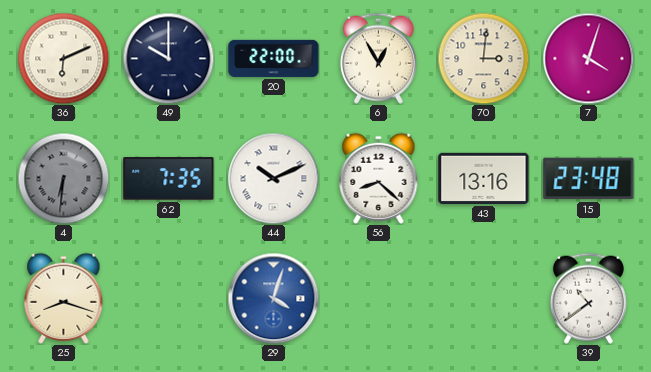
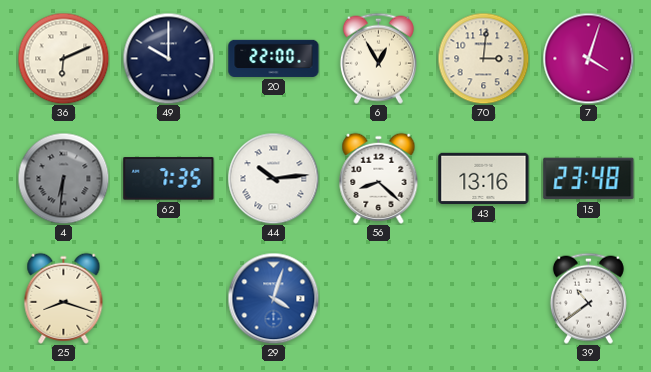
44: 10:11 -> 10:14
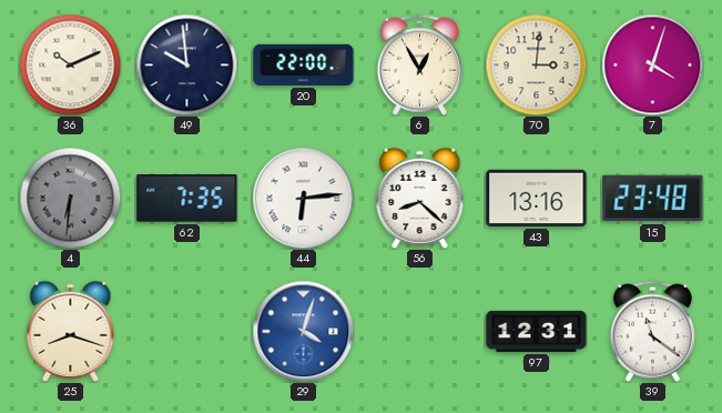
36: 6:11 -> 10:11
49: 10:00 -> 9:59
44: 10:14 -> 6:14
97: none -> 12:31
39: 10:39 -> 11:21
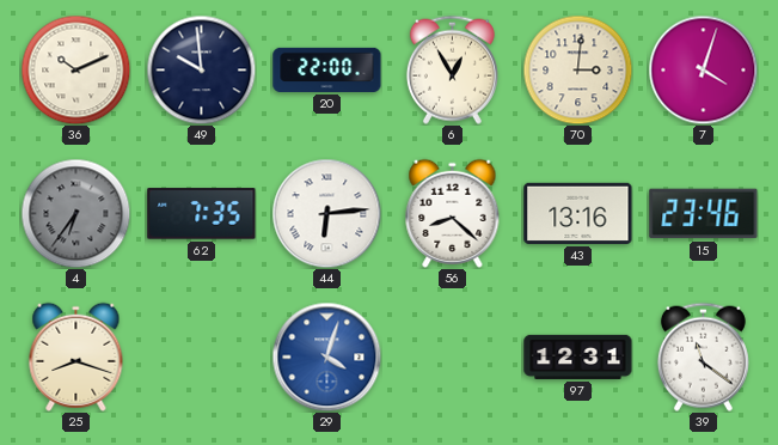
4: 6:31 -> 6:36
15: 23:48 -> 23:46
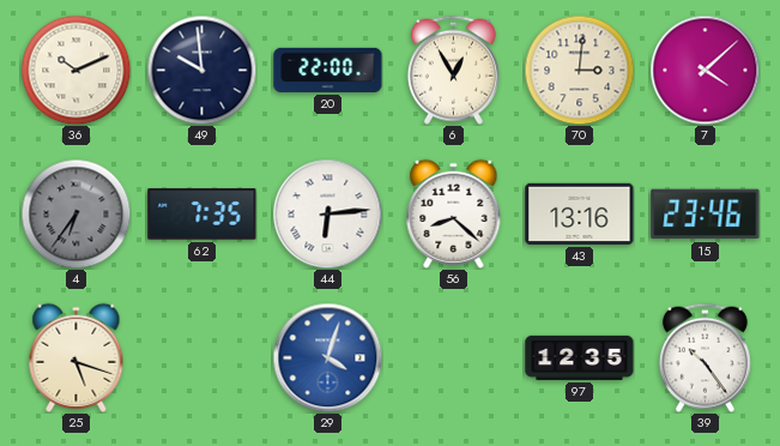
7: 4:03 -> 4:08
25: 8:18 -> 5:18
97: 12:31 -> 12:35
39: 11:21 -> 10:24
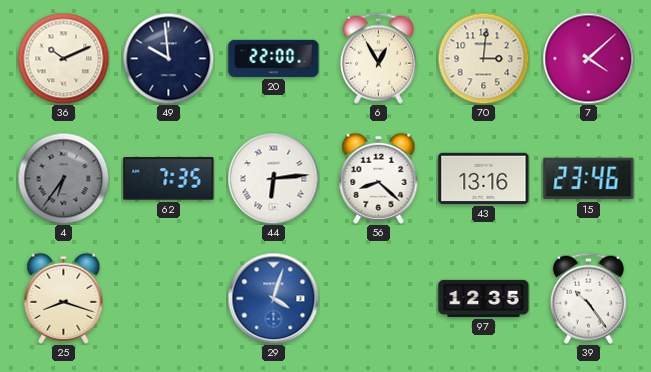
25: 5:18 -> 8:18
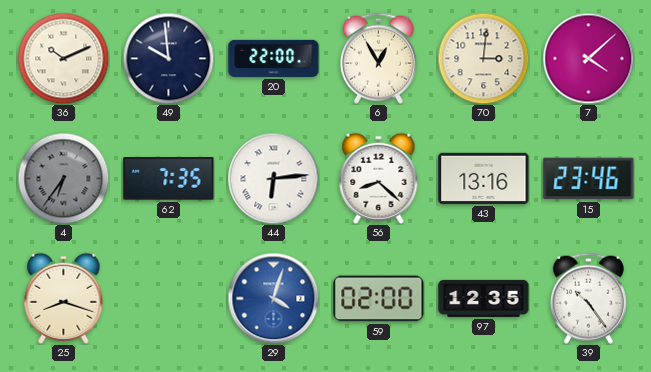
59: none -> 02:00
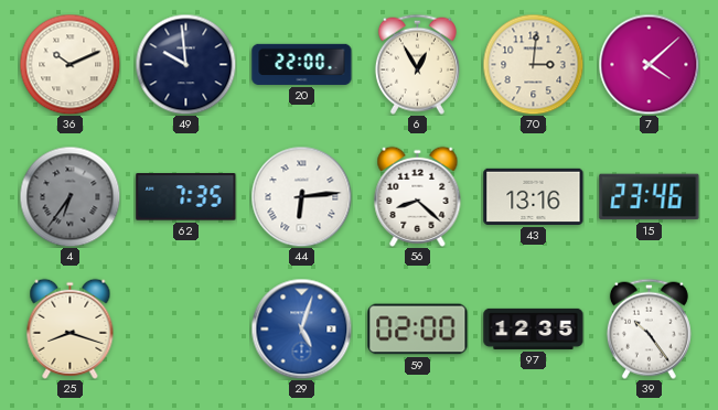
29: 4:03 -> 5:03
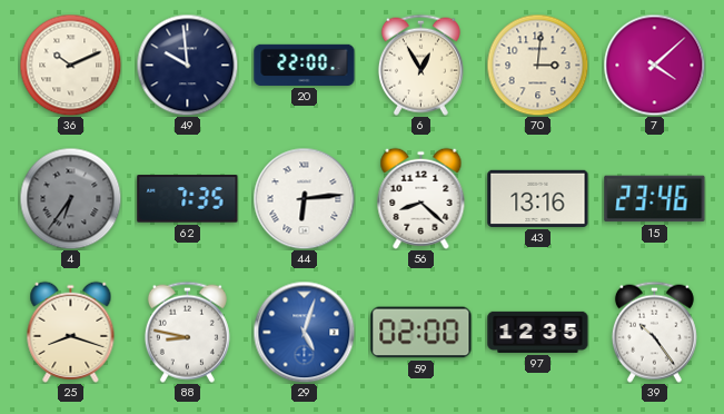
88: none -> 8:47
